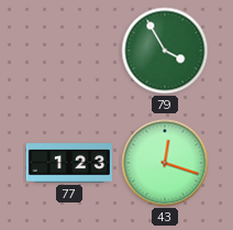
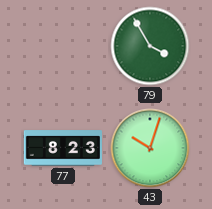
77: 1:23 -> 8:23
43: 12:18 -> 10:03
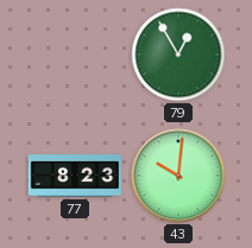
79: 3:55 -> 12:55
43: 10:03 -> 10:01
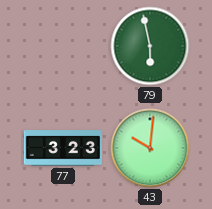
79: 12:55 -> 5:58
77: 8:23 -> 3:23
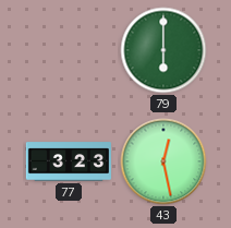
79: 5:58 -> 6:00
43: 10:01 -> 12:28
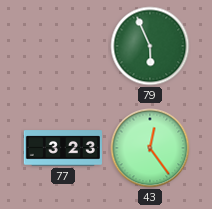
79: 6:00 -> 5:56
43: 12:28 -> 12:24
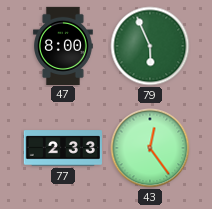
47: none -> 8:00
77: 3:23 -> 2:33
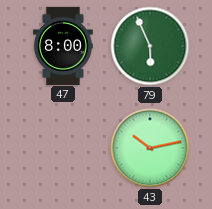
77: 2:33 -> none
43: 12:24 -> 10:13
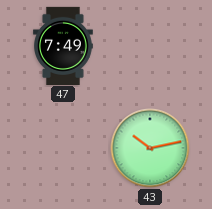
47: 8:00 -> 7:49
79: 5:56 -> none
